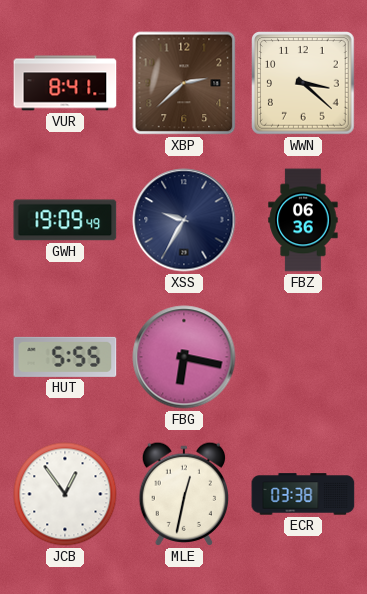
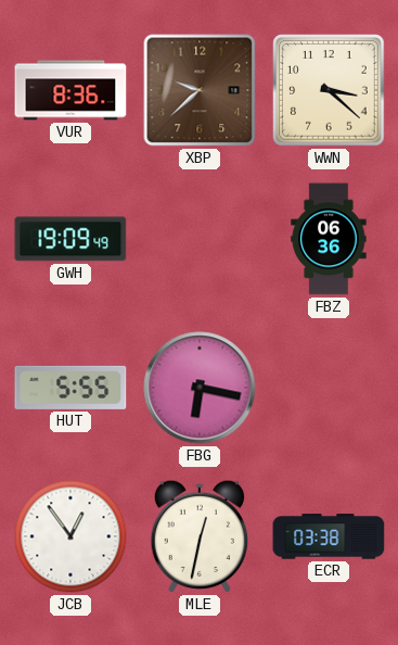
VUR: 8:41 -> 8:36
XBP: 2:38 -> 9:38
XSS: 9:35 -> none
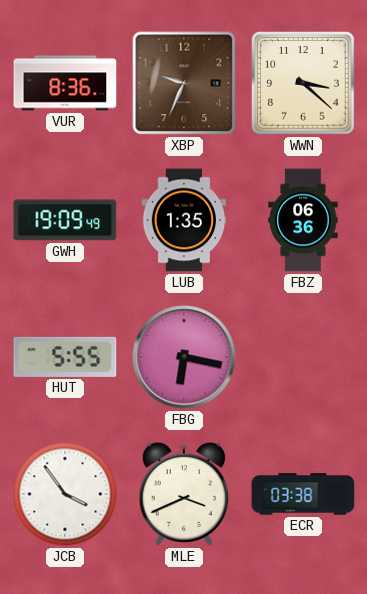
XBP: 9:38 -> 9:34
LUB: none -> 1:35
JCB: 12:54 -> 3:54
MLE: 12:32 -> 3:41
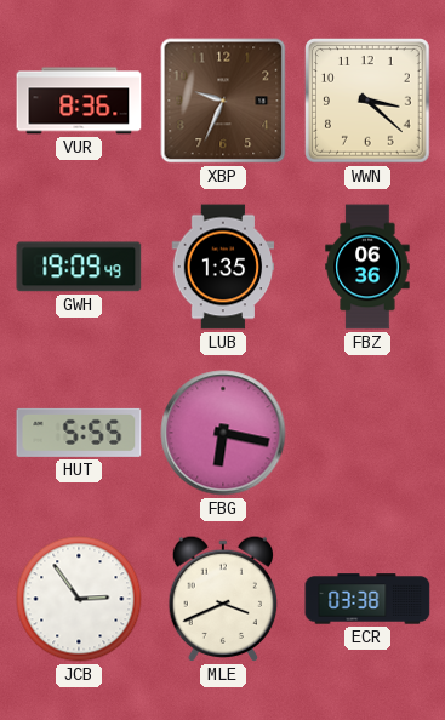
JCB: 3:54 -> 2:54
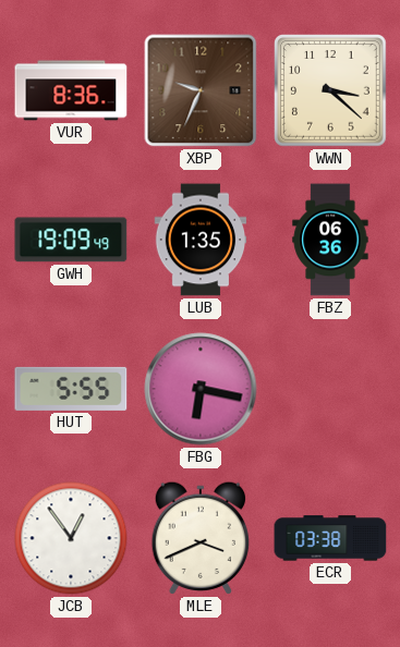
JCB: 2:54 -> 12:54
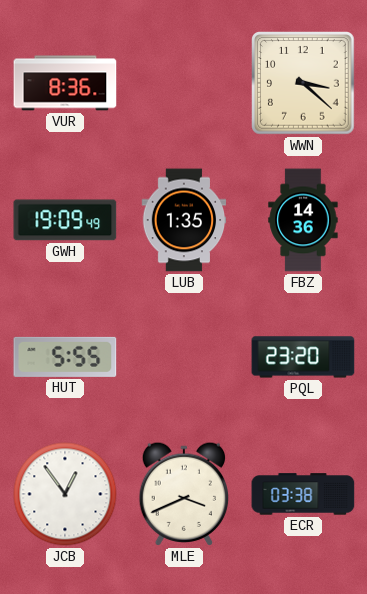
XBP: 9:34 -> none
FBZ: 06:36 -> 14:36
FBG: 6:17 -> none
PQL: none -> 23:20
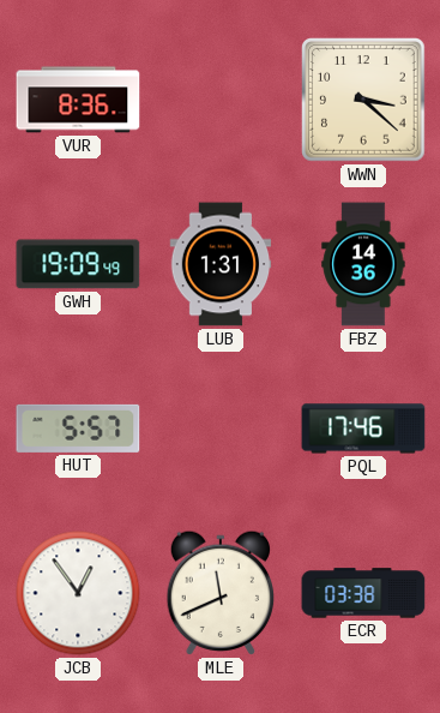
LUB: 1:35 -> 1:31
HUT: 5:55 -> 5:57
PQL: 23:20 -> 17:46
MLE: 3:41 -> 11:41
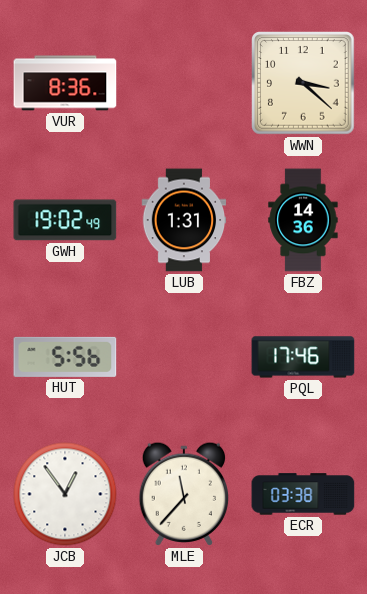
GWH: 19:09 -> 19:02
HUT: 5:57 -> 5:56
MLE: 11:41 -> 11:37
